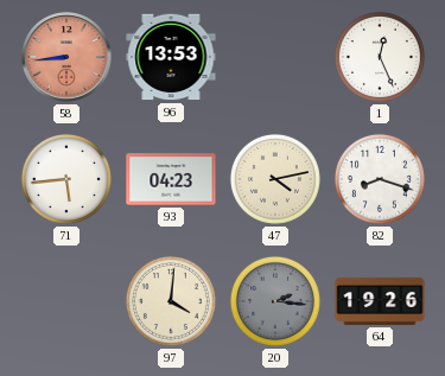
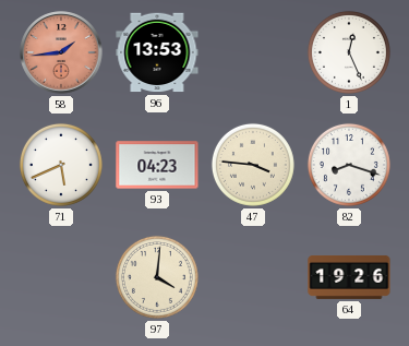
58: 8:44 -> 1:44
71: 5:44 -> 5:41
47: 4:13 -> 3:46
20: 2:16 -> none
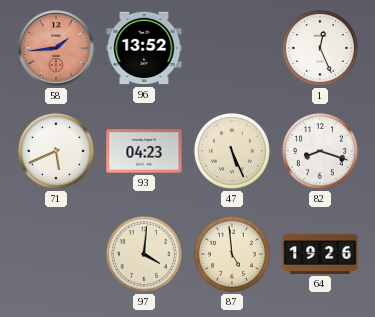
96: 13:53 -> 13:52
47: 3:46 -> 5:26
87: none -> 4:59
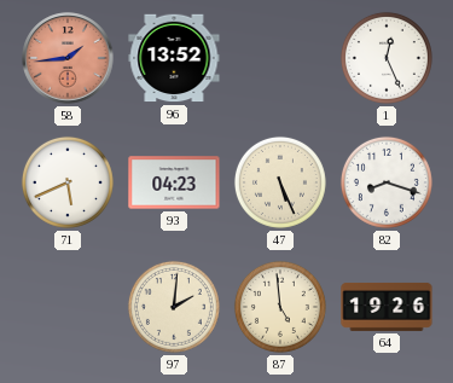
97: 4:01 -> 2:01
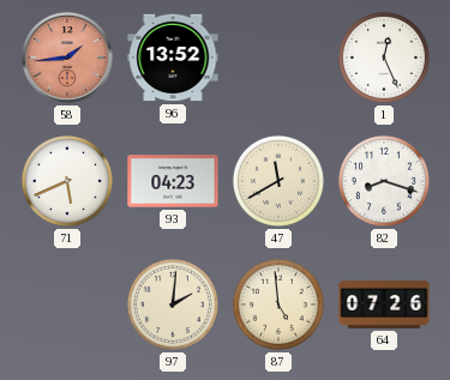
47: 5:26 -> 11:40
64: 19:26 -> 07:26
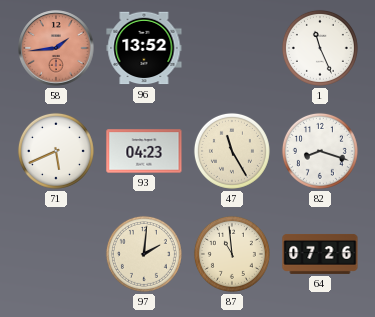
1: 12:26 -> 11:26
47: 11:40 -> 11:25
87: 4:59 -> 10:59
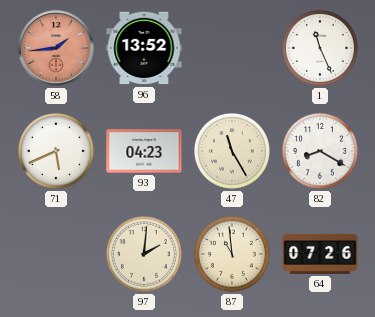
82: 8:18 -> 8:20
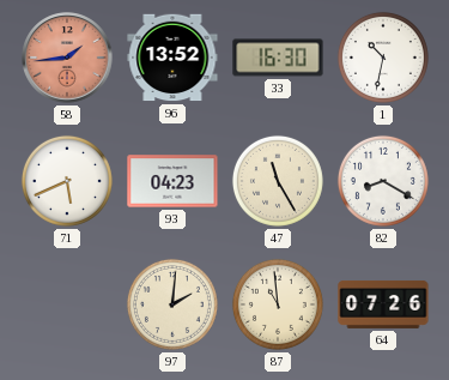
33: none -> 16:30
1: 11:26 -> 10:32
